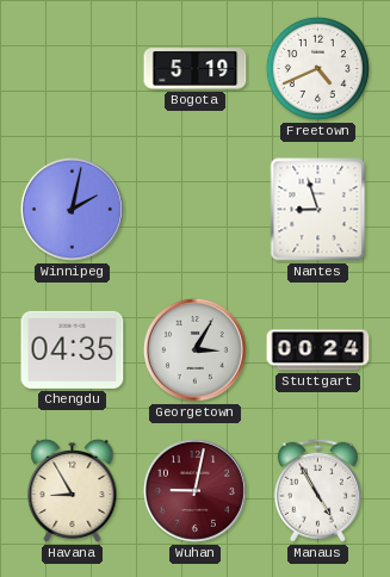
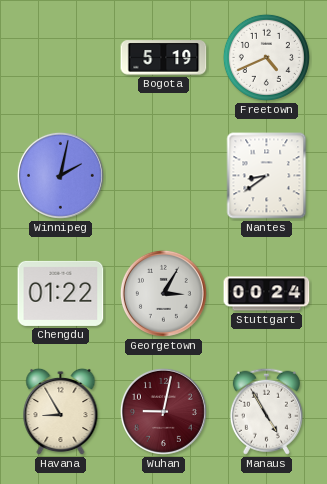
Nantes: 8:57 -> 8:39
Chengdu: 04:35 -> 01:22
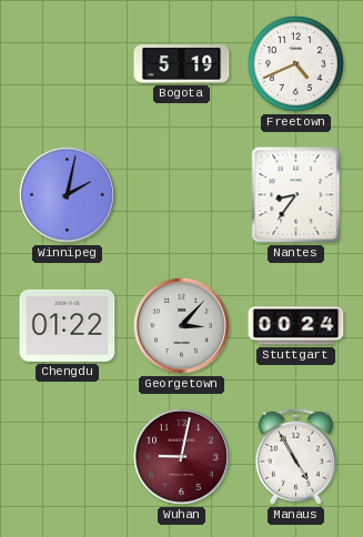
Nantes: 8:39 -> 8:36
Georgetown: 3:05 -> 3:07
Havana: 8:55 -> none
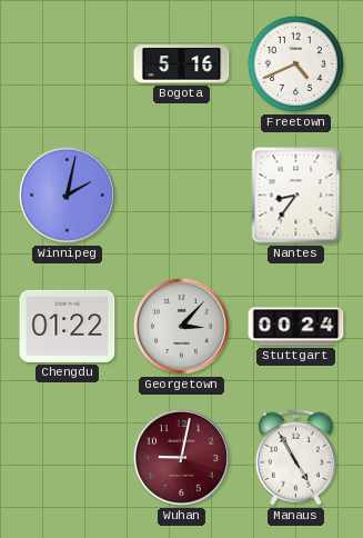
Bogota: 5:19 -> 5:16
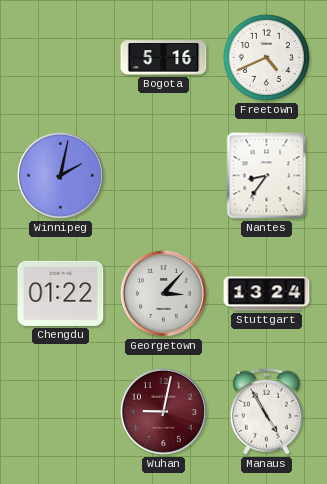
Stuttgart: 00:24 -> 13:24
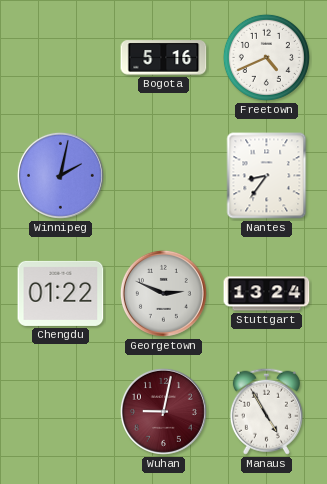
Georgetown: 3:07 -> 2:49
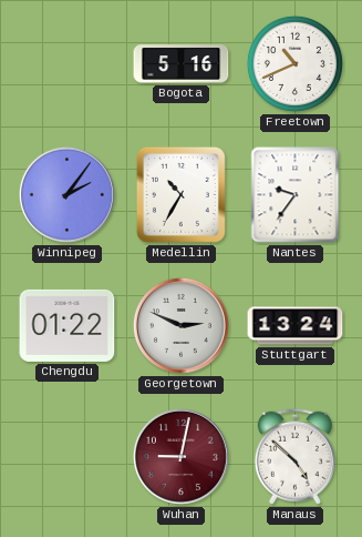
Freetown: 4:41 -> 10:41
Winnipeg: 2:02 -> 2:06
Medellin: none -> 10:35
Nantes: 8:36 -> 9:36
Manaus: 4:55 -> 4:52
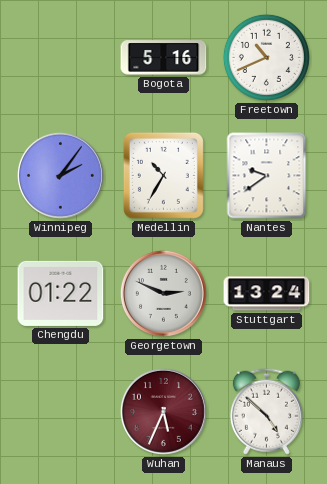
Nantes: 9:36 -> 9:39
Wuhan: 9:02 -> 5:34
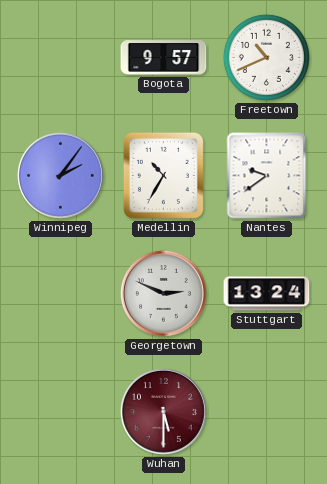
Bogota: 5:16 -> 9:57
Chengdu: 01:22 -> none
Wuhan: 5:34 -> 5:30
Manaus: 4:52 -> none
